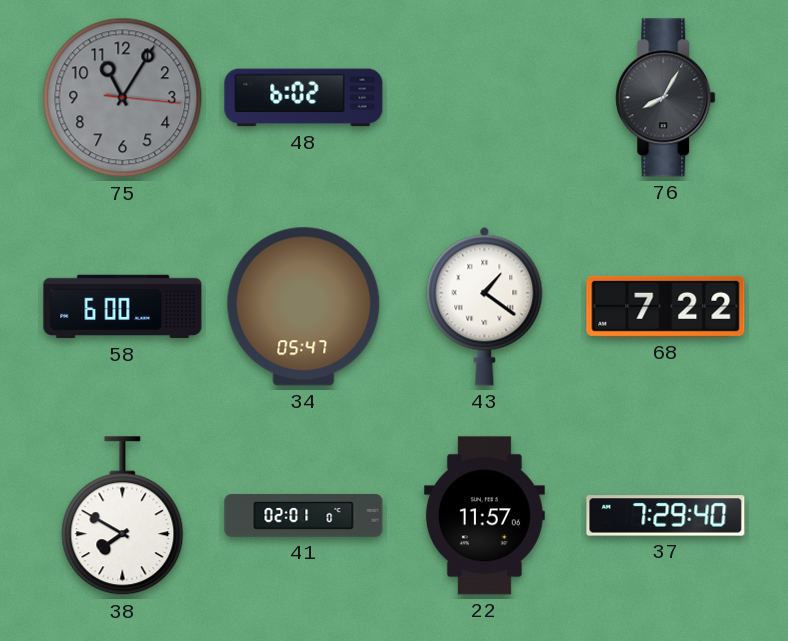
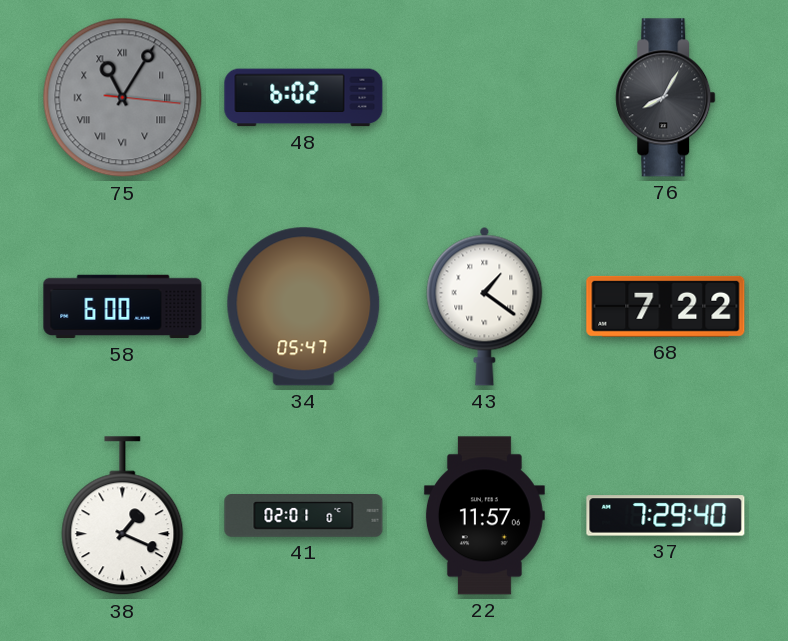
75 numerals: Arabic -> Roman
38: 7:50 -> 1:19
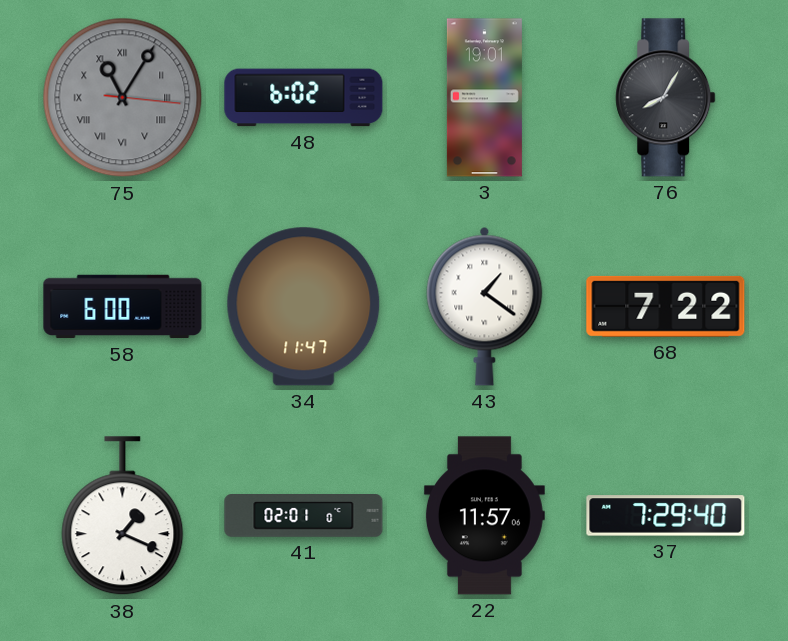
3: none -> 19:01
34: 05:47 -> 11:47
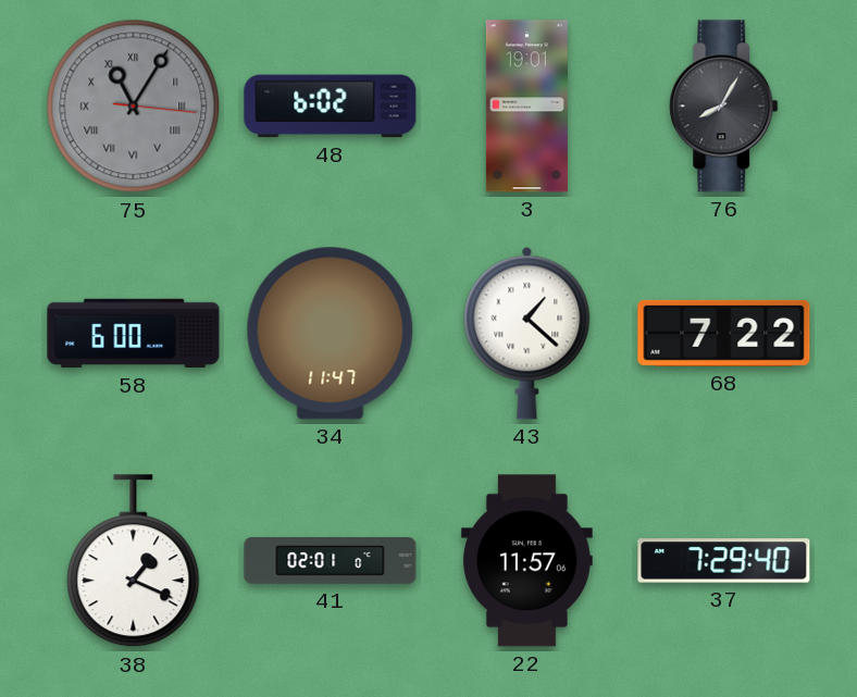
43: 1:21 -> 1:22
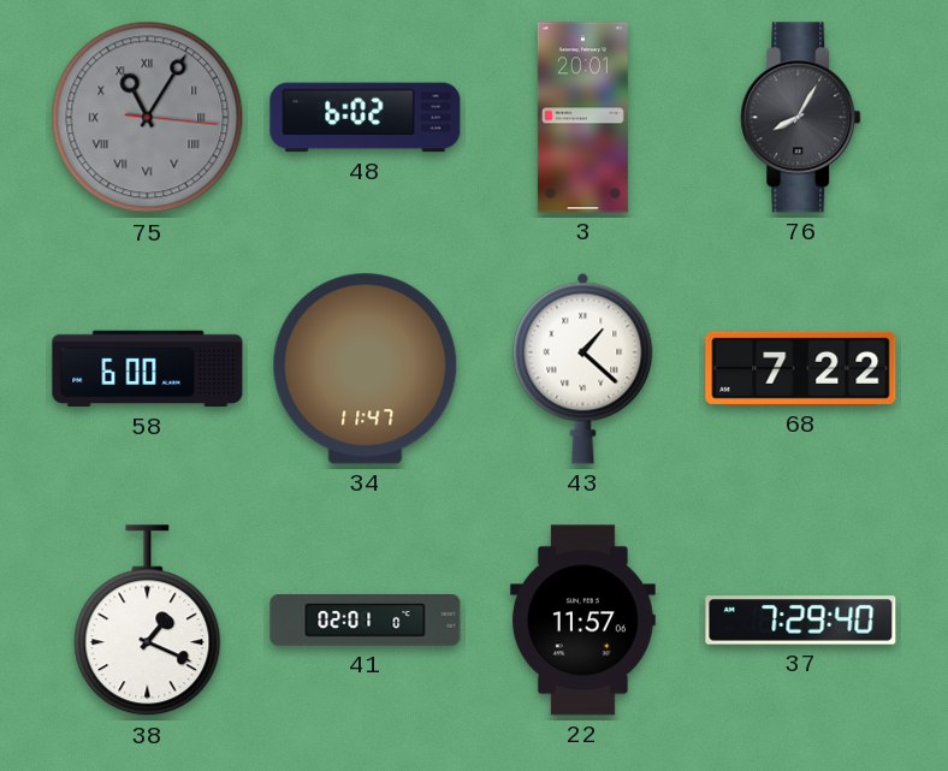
3: 19:01 -> 20:01
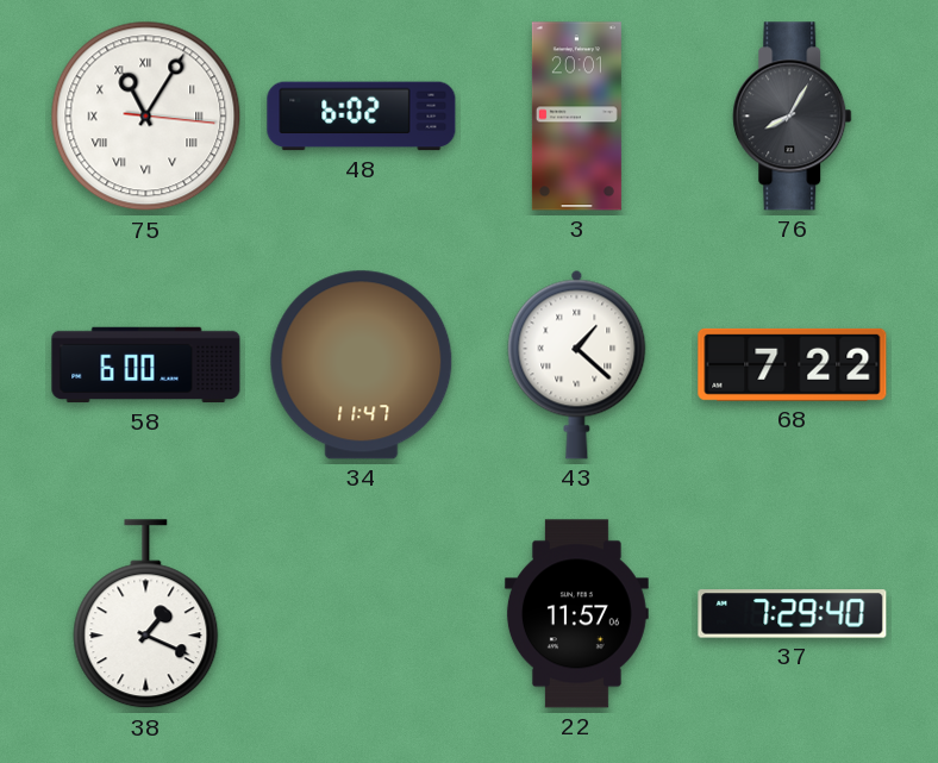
75 dial: grey -> white
41: 02:01 -> none
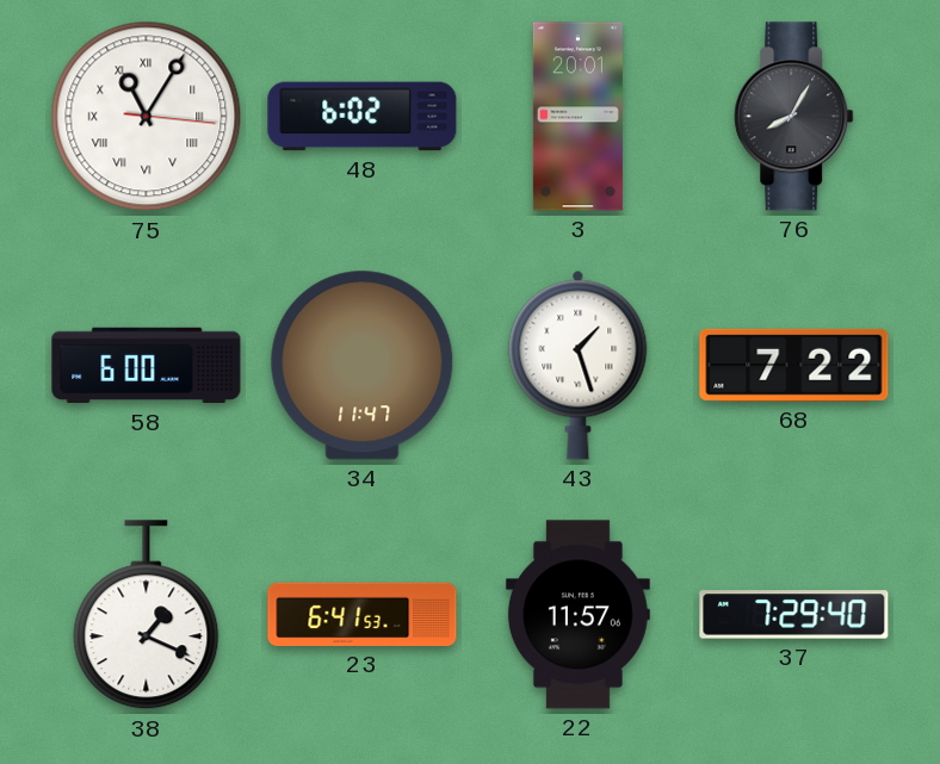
43: 1:22 -> 1:27
23: none -> 6:41
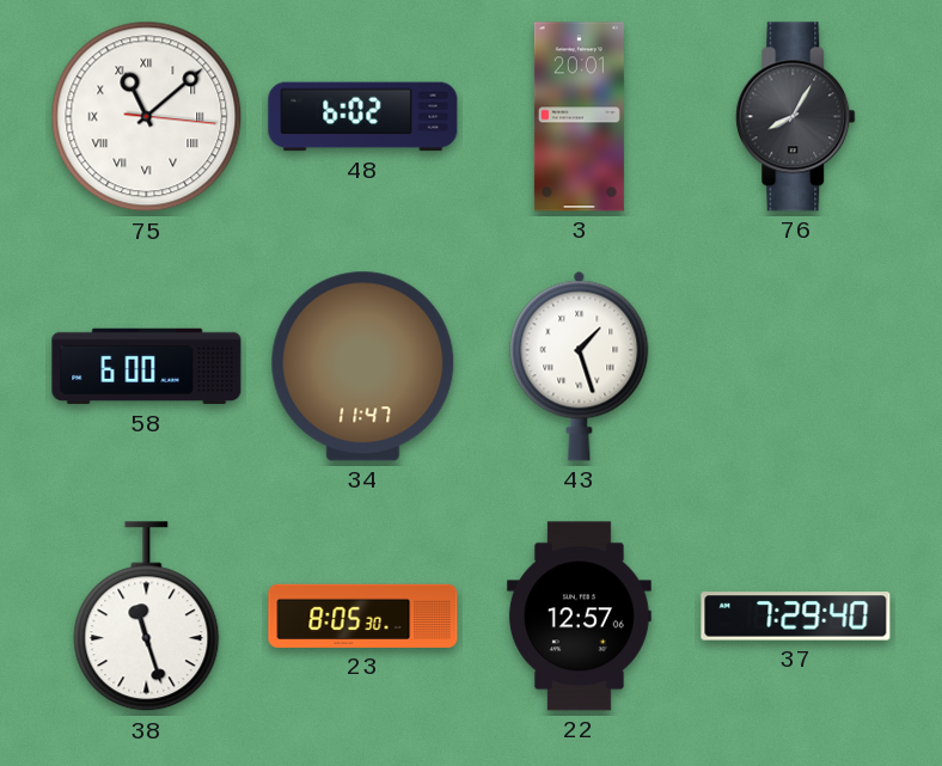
75: 11:05 -> 11:08
68: 7:22 -> none
38: 1:19 -> 11:27
23: 6:41 -> 8:05
22: 11:57 -> 12:57
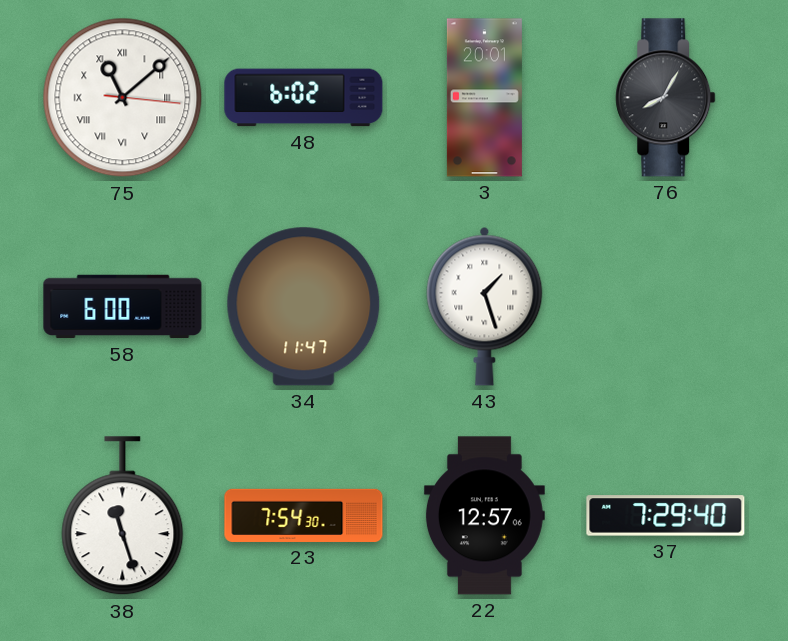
23: 8:05 -> 7:54
